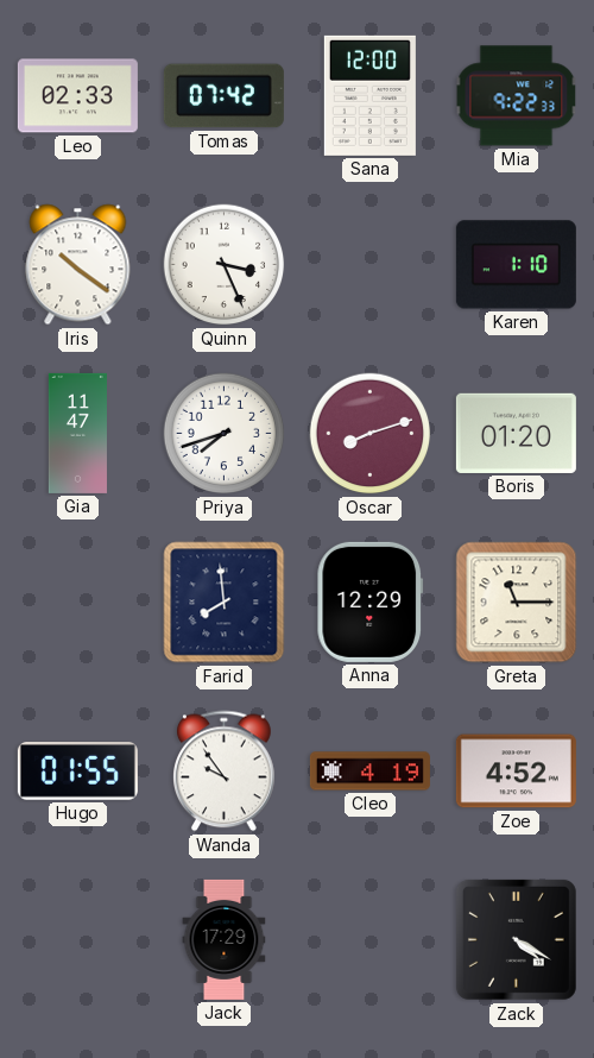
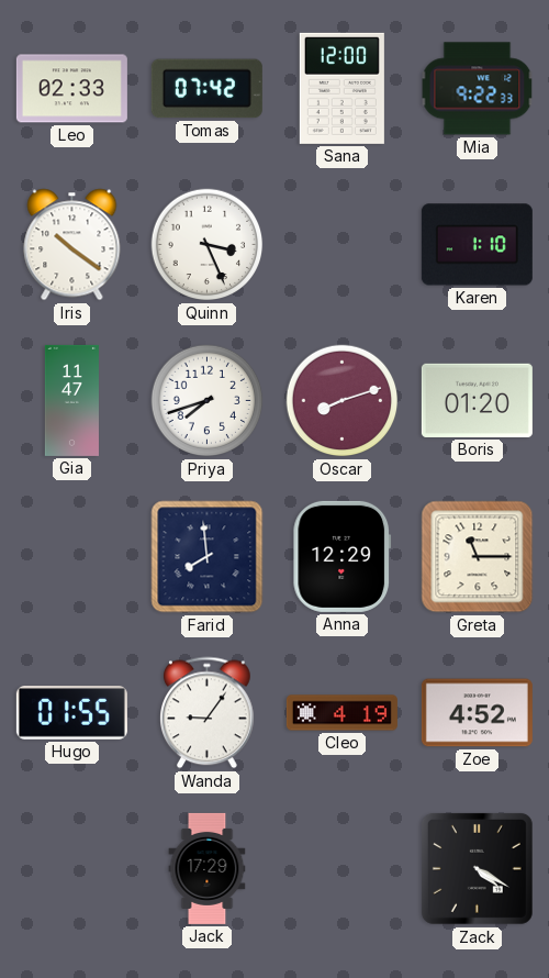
Wanda: 9:54 -> 9:06
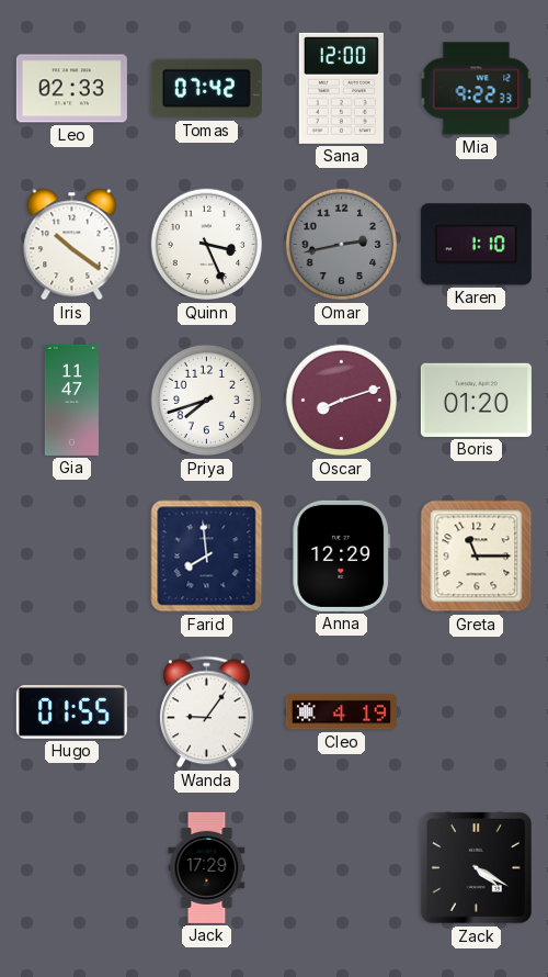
Omar: none -> 2:43
Zoe: 4:52 -> none
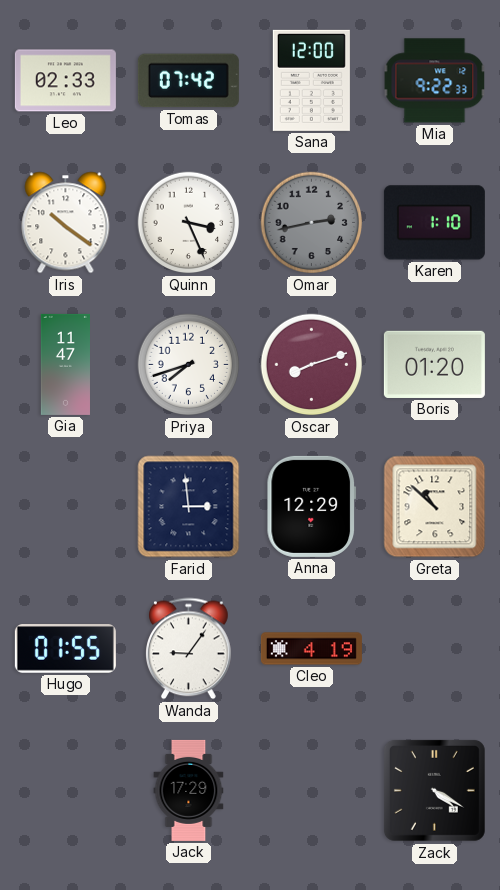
Farid: 7:59 -> 2:59
Greta: 11:15 -> 10:52
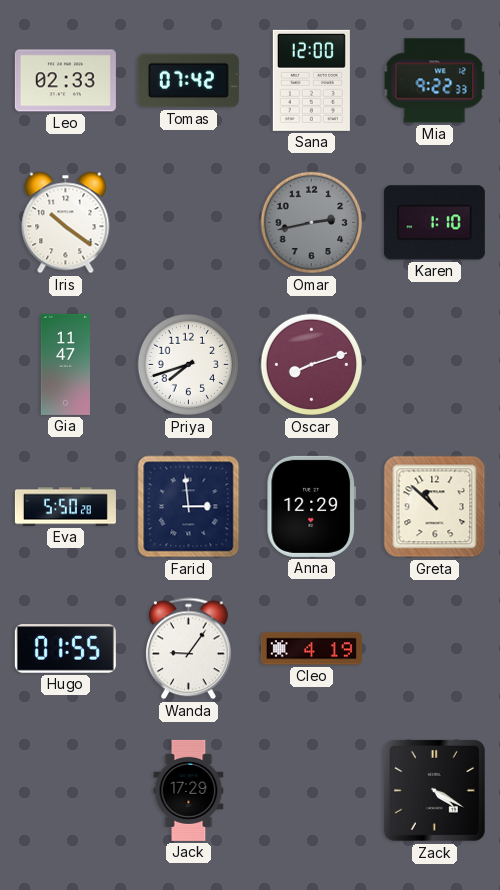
Quinn: 3:26 -> none
Boris: 01:20 -> none
Eva: none -> 5:50
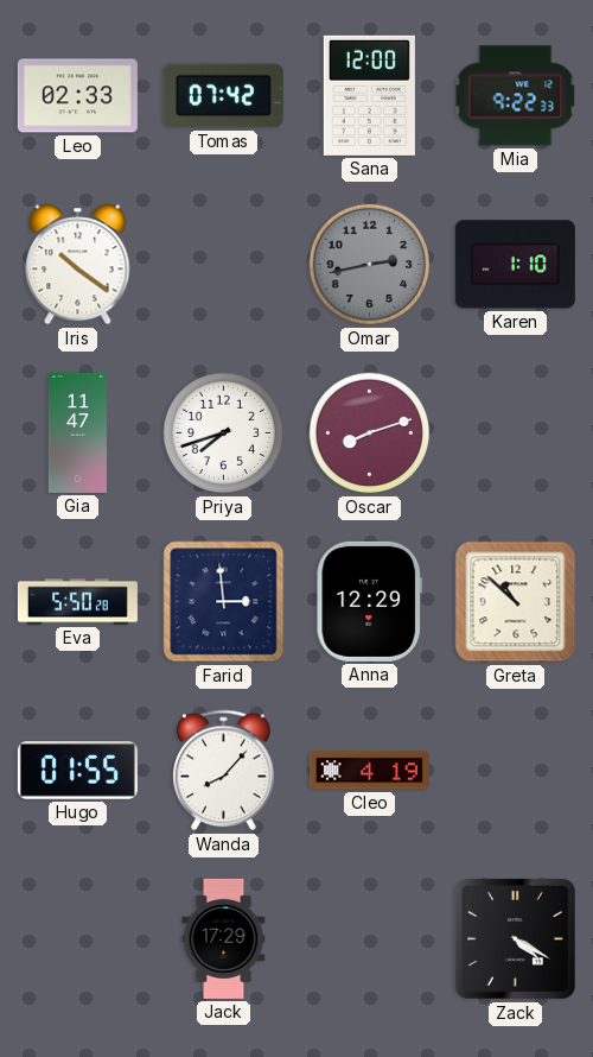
Wanda: 9:06 -> 8:07
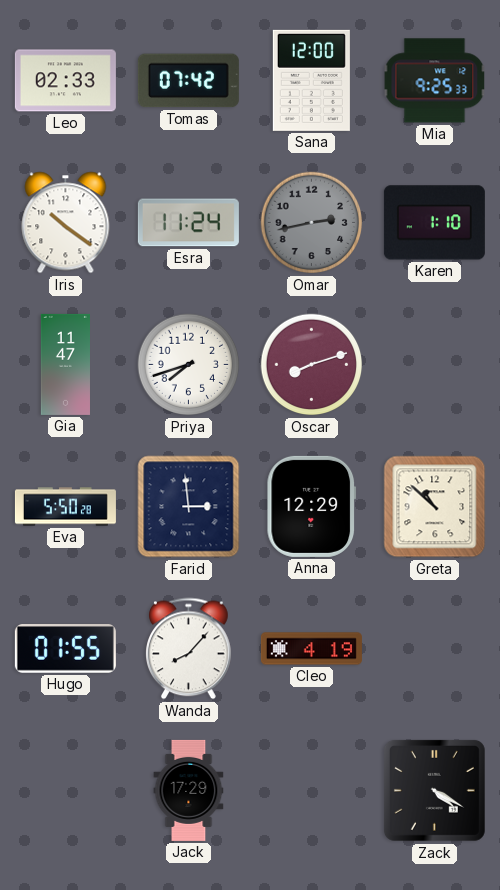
Mia: 9:22 -> 9:25
Esra: none -> 11:24
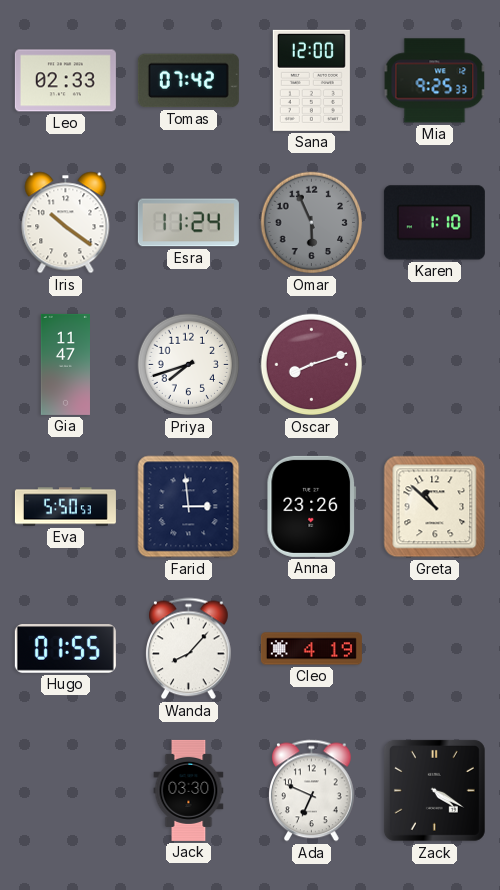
Omar: 2:43 -> 5:56
Eva: 5:50:28 -> 5:50:53
Anna: 12:29 -> 23:26
Jack: 17:29 -> 03:30
Ada: none -> 6:49
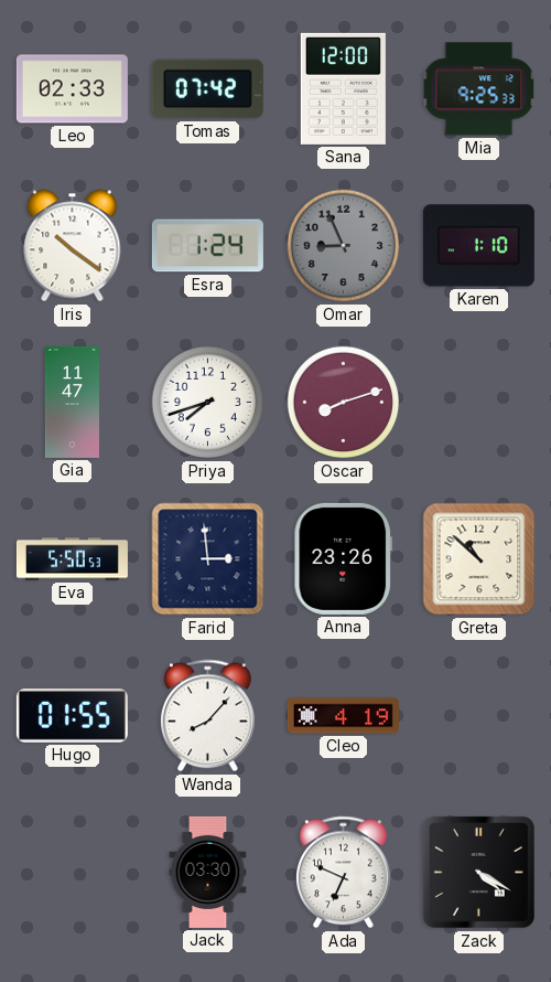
Esra: 11:24 -> 1:24
Omar: 5:56 -> 8:56
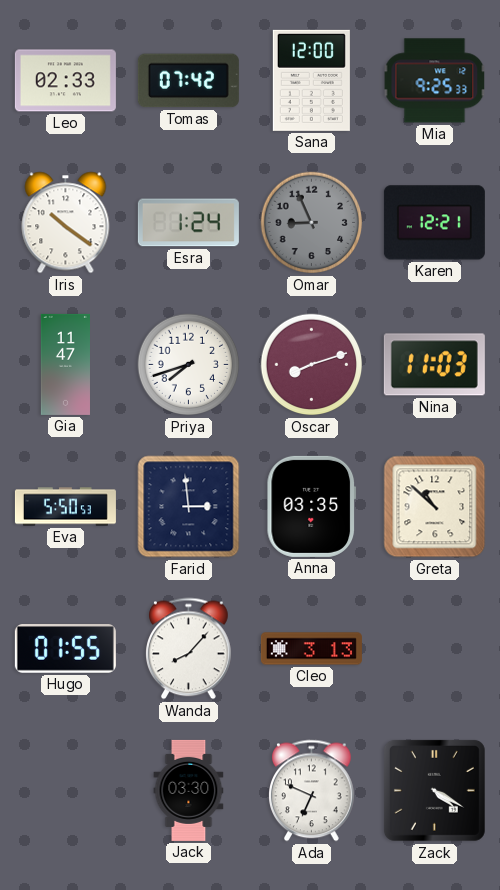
Karen: 1:10 -> 12:21
Nina: none -> 11:03
Anna: 23:26 -> 03:35
Cleo: 4:19 -> 3:13
